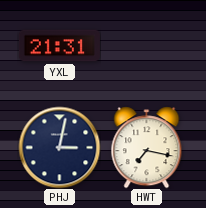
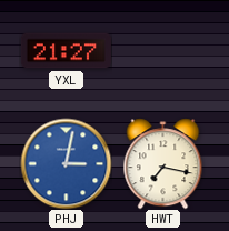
YXL: 21:31 -> 21:27
PHJ dial: navy -> blue
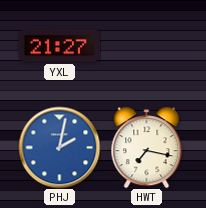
PHJ: 3:02 -> 2:02
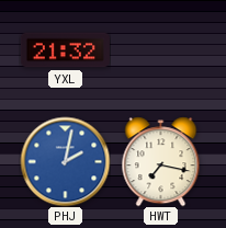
YXL: 21:27 -> 21:32
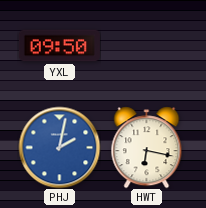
YXL: 21:32 -> 09:50
HWT: 7:17 -> 6:17
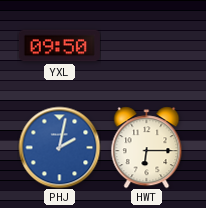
HWT: 6:17 -> 6:15
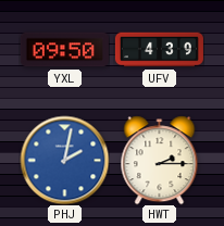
UFV: none -> 4:39
HWT: 6:15 -> 2:15
